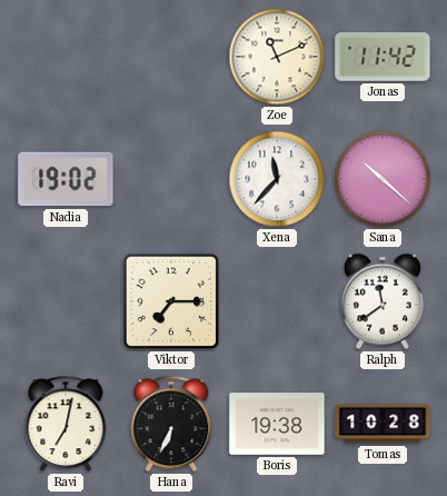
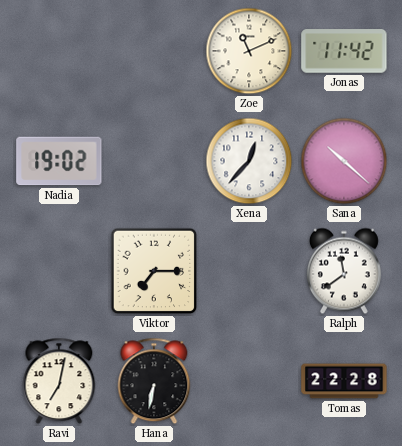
Xena: 11:37 -> 12:37
Hana: 6:34 -> 6:32
Boris: 19:38 -> none
Tomas: 10:28 -> 22:28
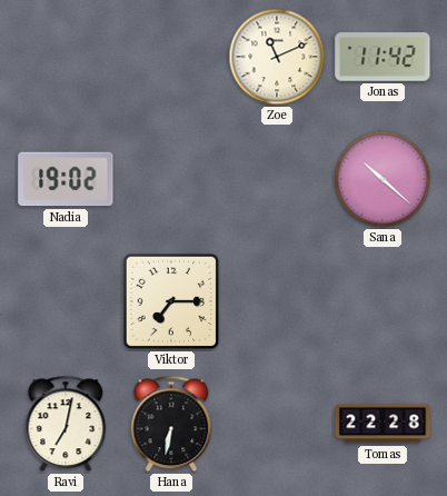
Xena: 12:37 -> none
Ralph: 11:39 -> none
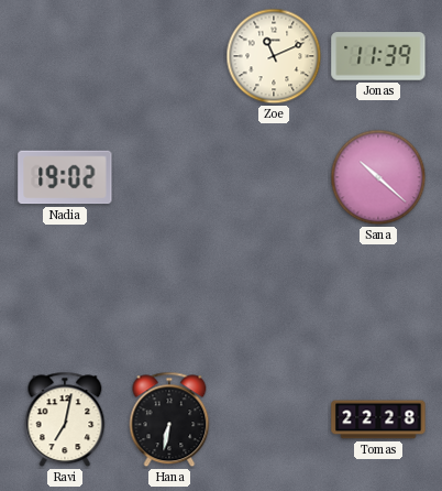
Jonas: 11:42 -> 11:39
Viktor: 7:15 -> none
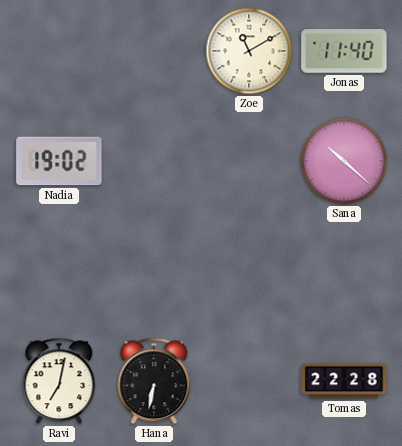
Zoe: 11:11 -> 11:10
Jonas: 11:39 -> 11:40
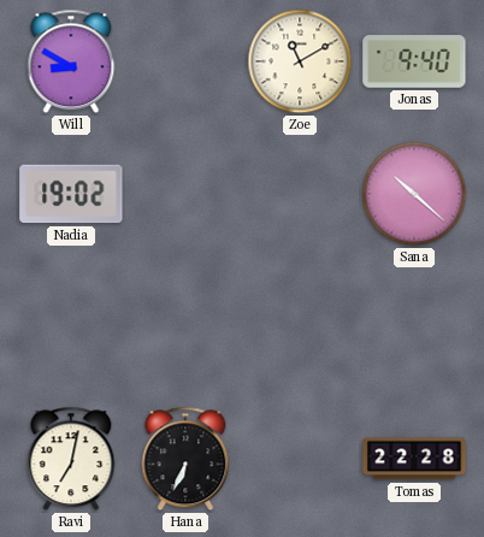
Will: none -> 8:50
Jonas: 11:40 -> 9:40
Hana: 6:32 -> 6:34
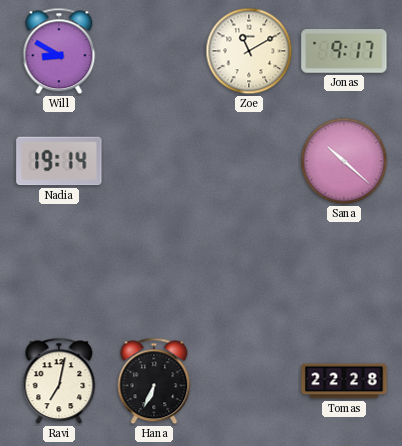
Jonas: 9:40 -> 9:17
Nadia: 19:02 -> 19:14
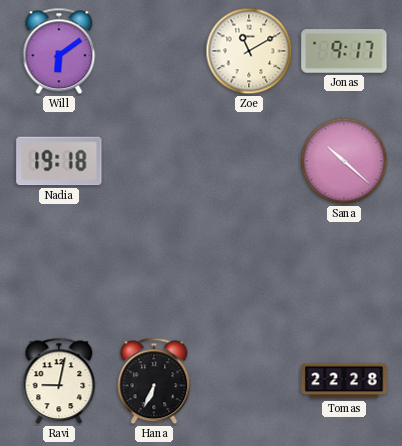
Will: 8:50 -> 6:09
Nadia: 19:14 -> 19:18
Ravi: 7:02 -> 9:02
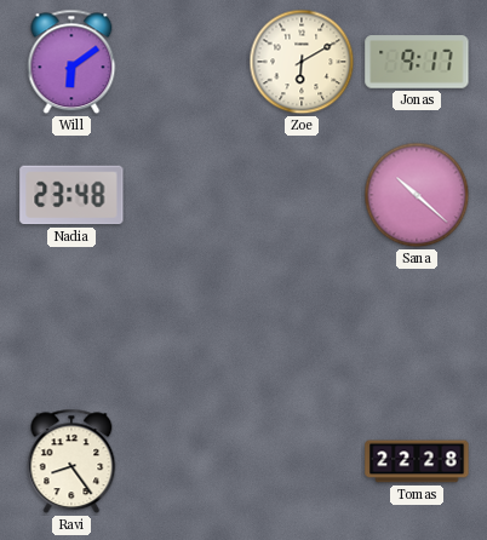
Zoe: 11:10 -> 6:10
Nadia: 19:18 -> 23:48
Ravi: 9:02 -> 8:24
Hana: 6:34 -> none
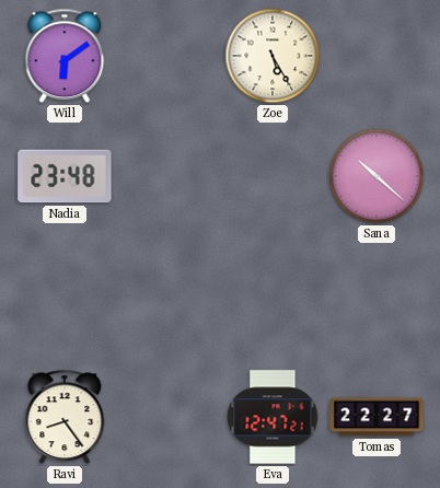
Zoe: 6:10 -> 5:25
Jonas: 9:17 -> none
Eva: none -> 12:47
Tomas: 22:28 -> 22:27
